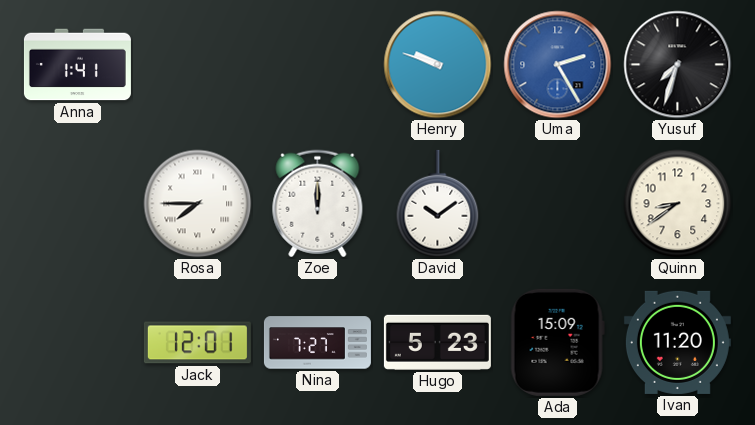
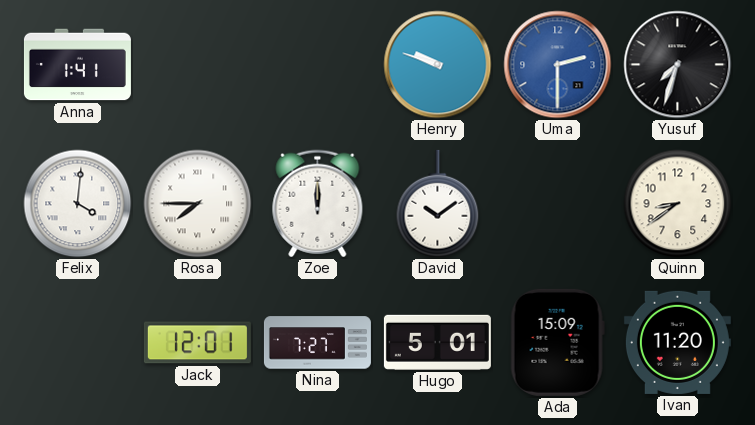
Uma: 2:25 -> 2:30
Felix: none -> 4:01
Hugo: 5:23 -> 5:01
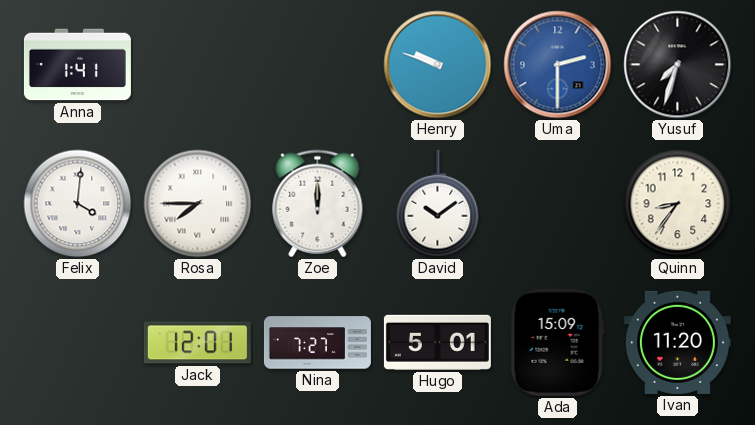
Quinn: 8:39 -> 8:36
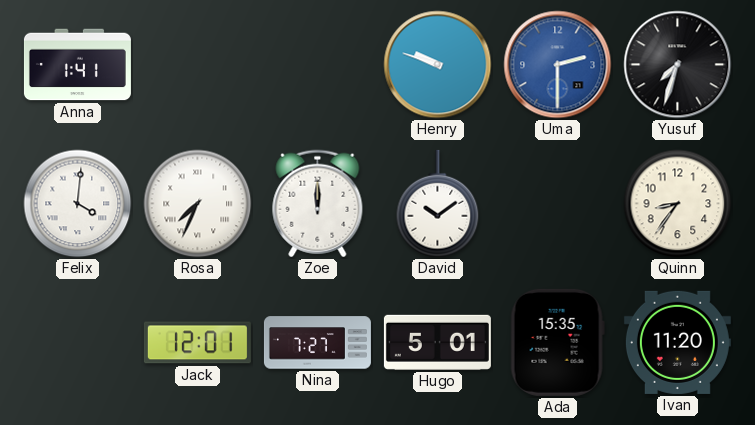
Rosa: 7:45 -> 7:34
Ada: 15:09 -> 15:35
